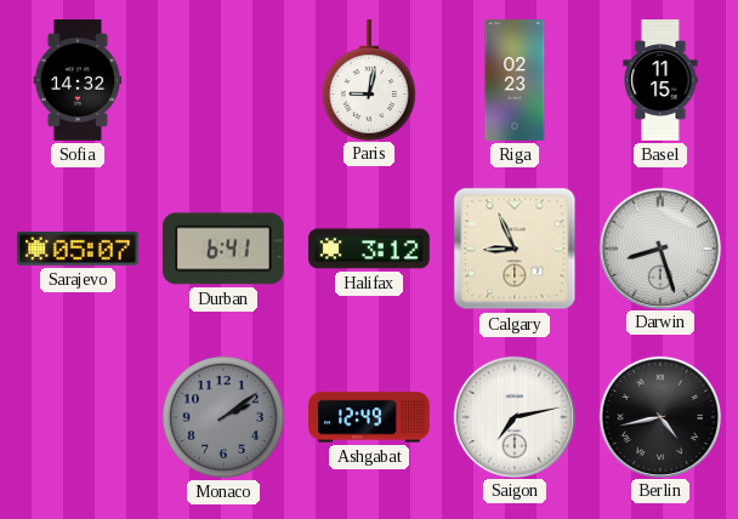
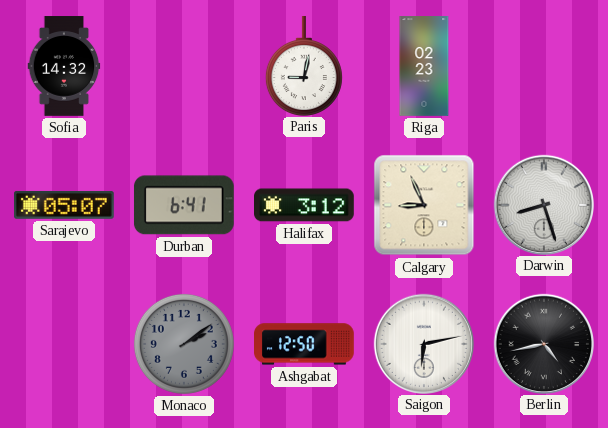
Basel: 11:15 -> none
Ashgabat: 12:49 -> 12:50
Saigon: 7:13 -> 6:13
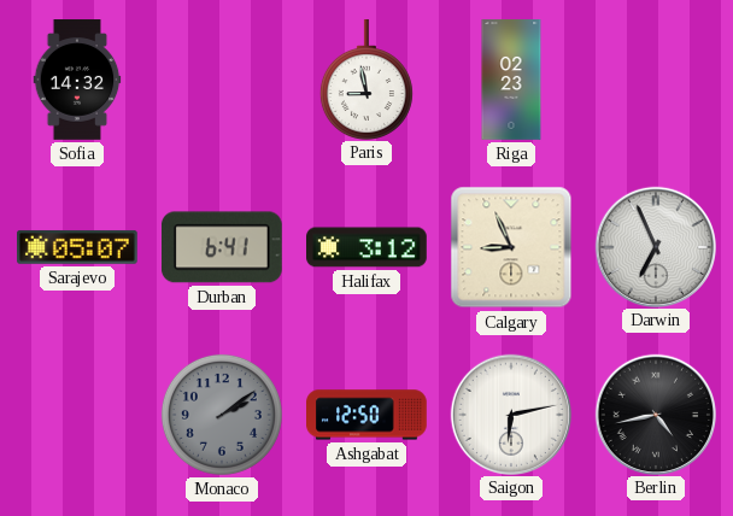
Paris: 9:02 -> 8:58
Darwin: 8:27 -> 6:56
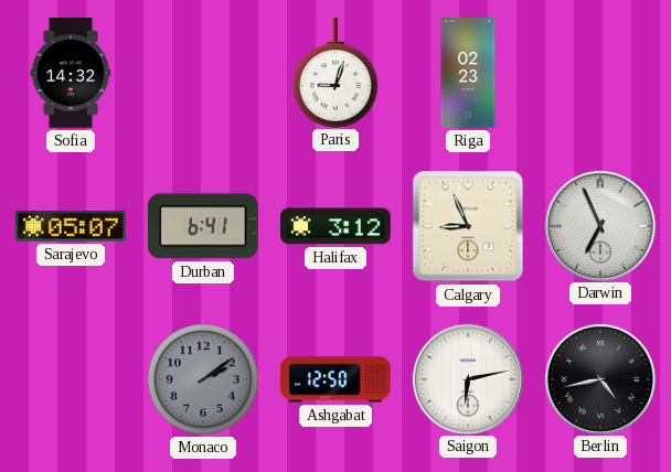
Paris: 8:58 -> 9:03
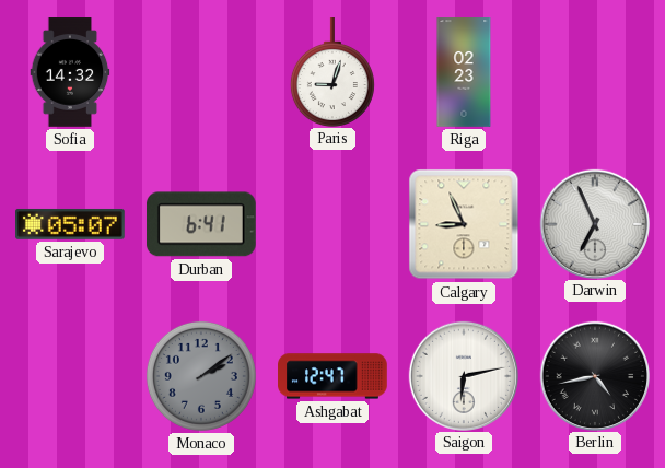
Halifax: 3:12 -> none
Ashgabat: 12:50 -> 12:47
